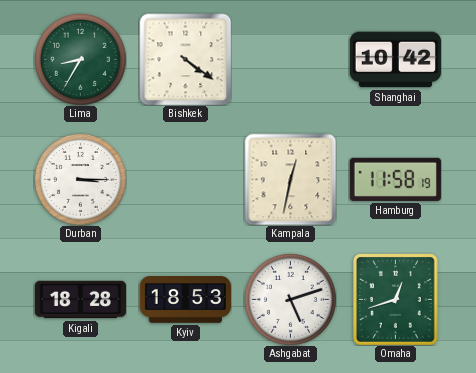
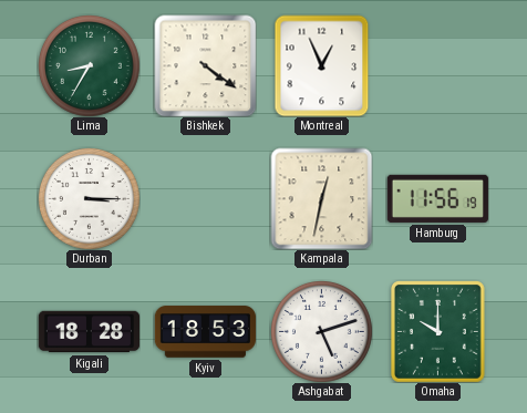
Montreal: none -> 12:56
Shanghai: 10:42 -> none
Hamburg: 11:58 -> 11:56
Omaha: 12:42 -> 10:00
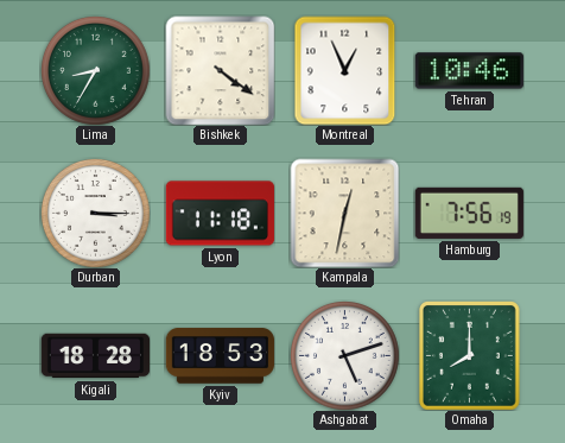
Tehran: none -> 10:46
Lyon: none -> 11:18
Hamburg: 11:56 -> 7:56
Omaha: 10:00 -> 8:00
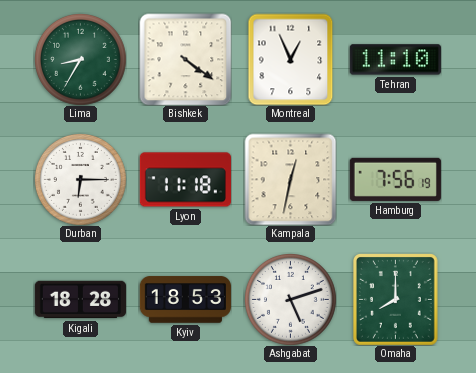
Tehran: 10:46 -> 11:10
Durban: 3:15 -> 6:15
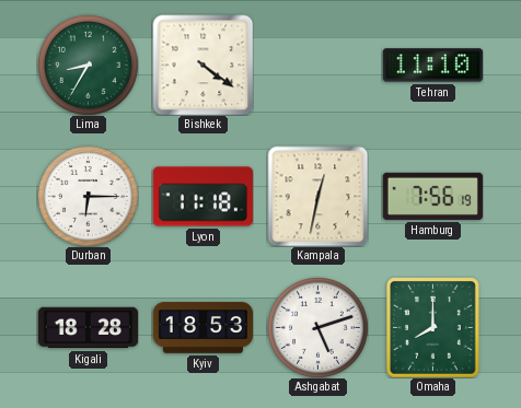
Montreal: 12:56 -> none
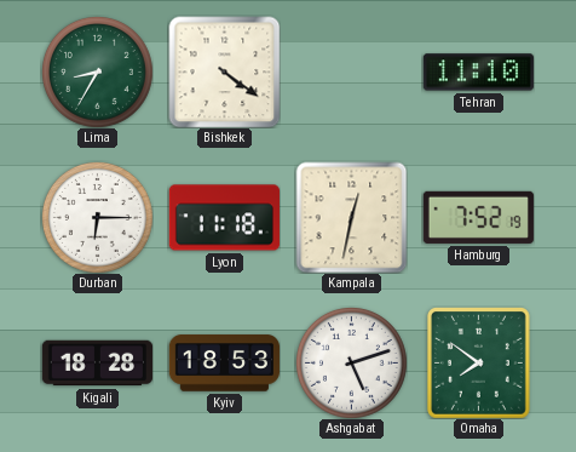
Hamburg: 7:56 -> 7:52
Omaha: 8:00 -> 7:51
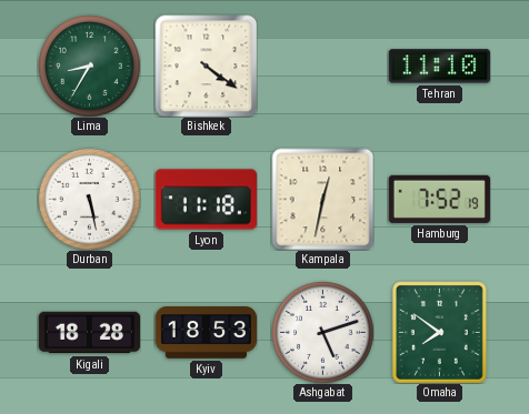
Durban: 6:15 -> 5:28
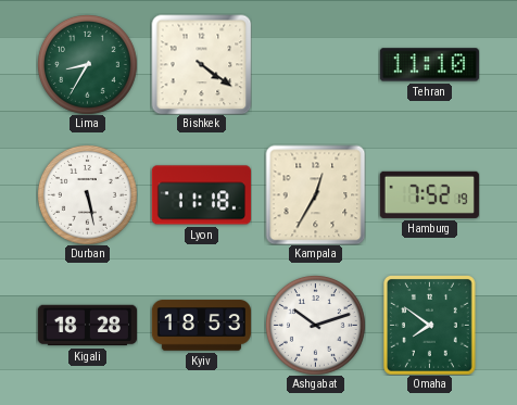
Kampala: 12:32 -> 12:35
Ashgabat: 5:12 -> 10:12
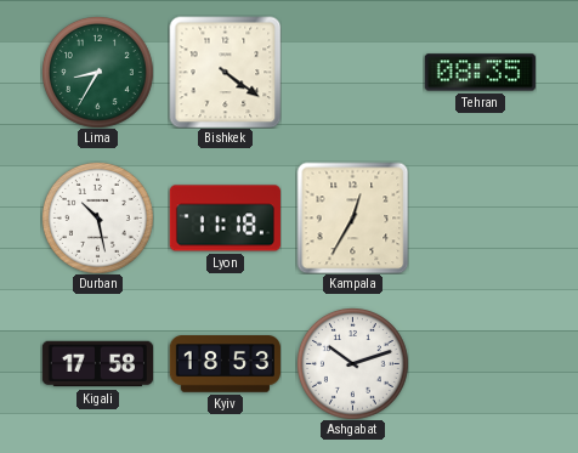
Tehran: 11:10 -> 08:35
Durban: 5:28 -> 10:28
Hamburg: 7:52 -> none
Kigali: 18:28 -> 17:58
Omaha: 7:51 -> none
